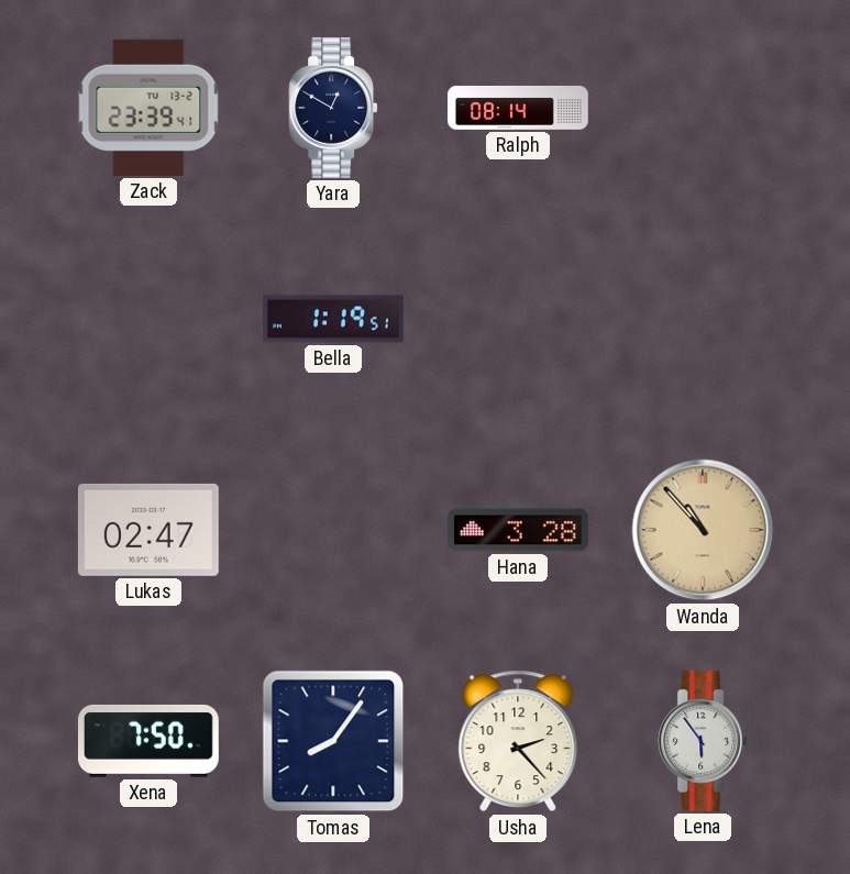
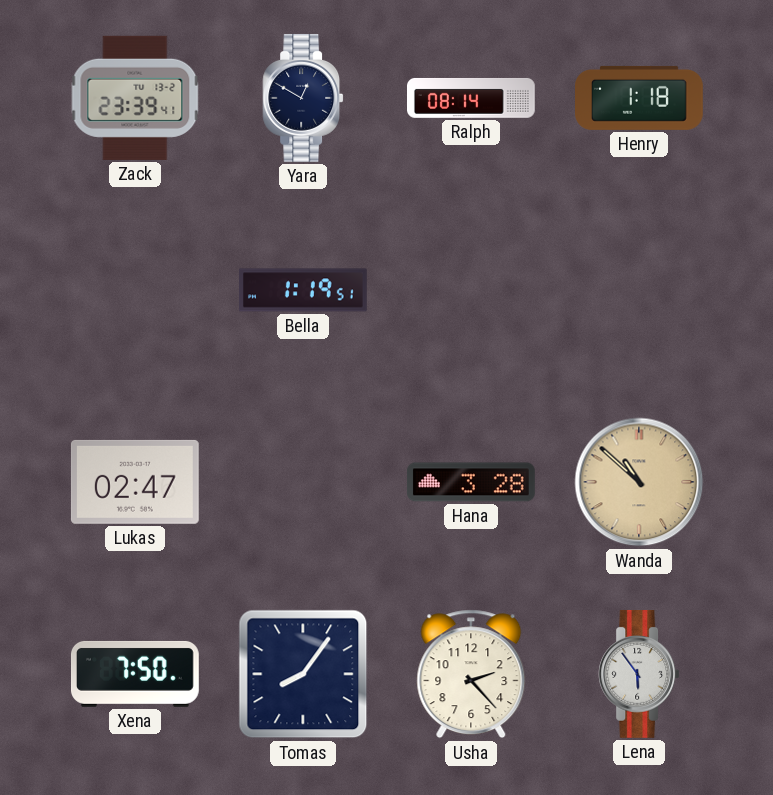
Henry: none -> 1:18
Wanda: 10:53 -> 10:52
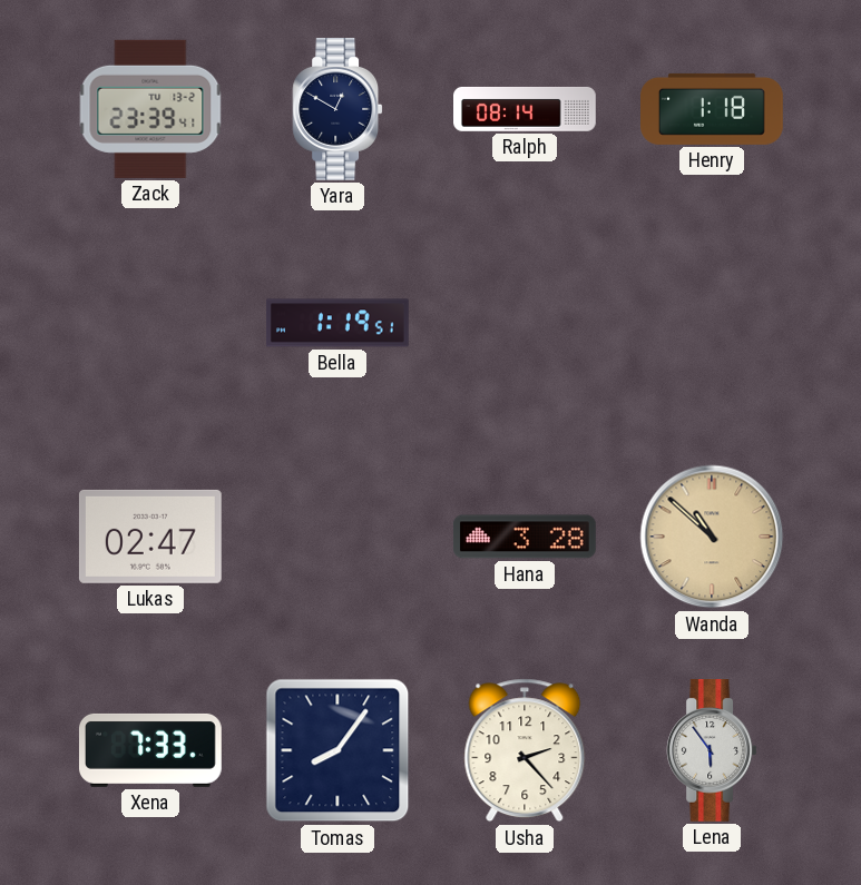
Xena: 7:50 -> 7:33
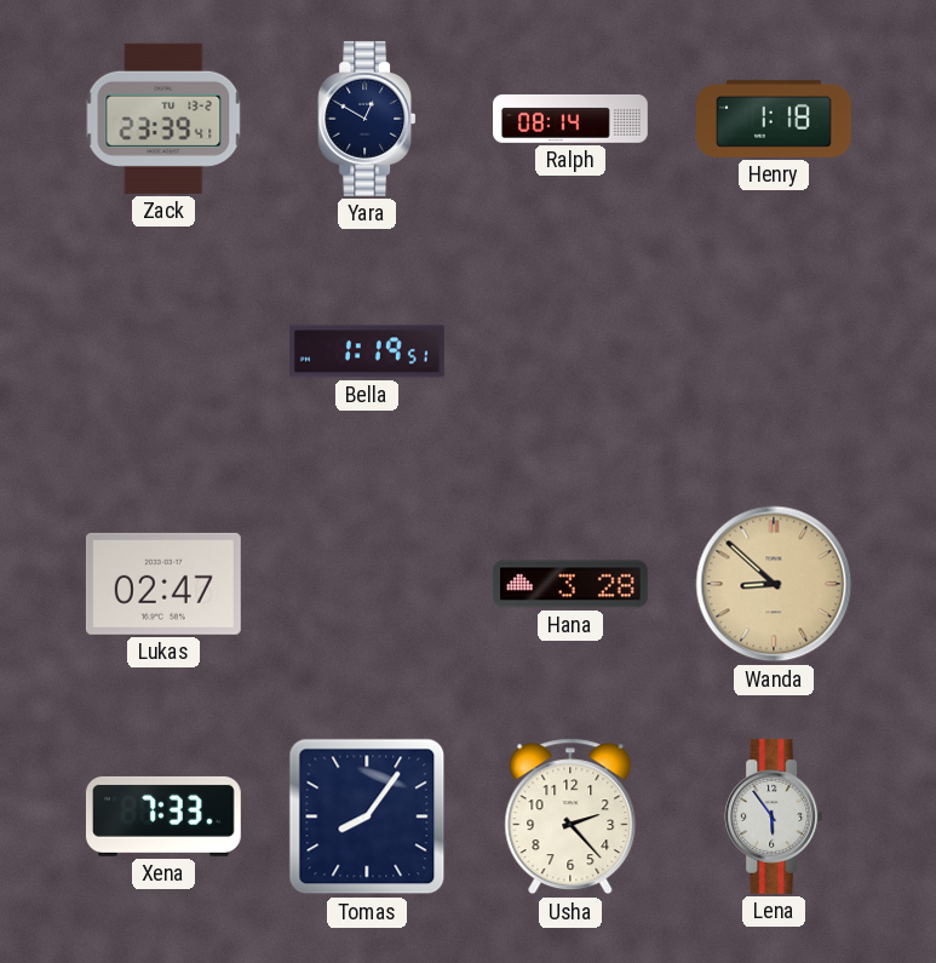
Wanda: 10:52 -> 8:52
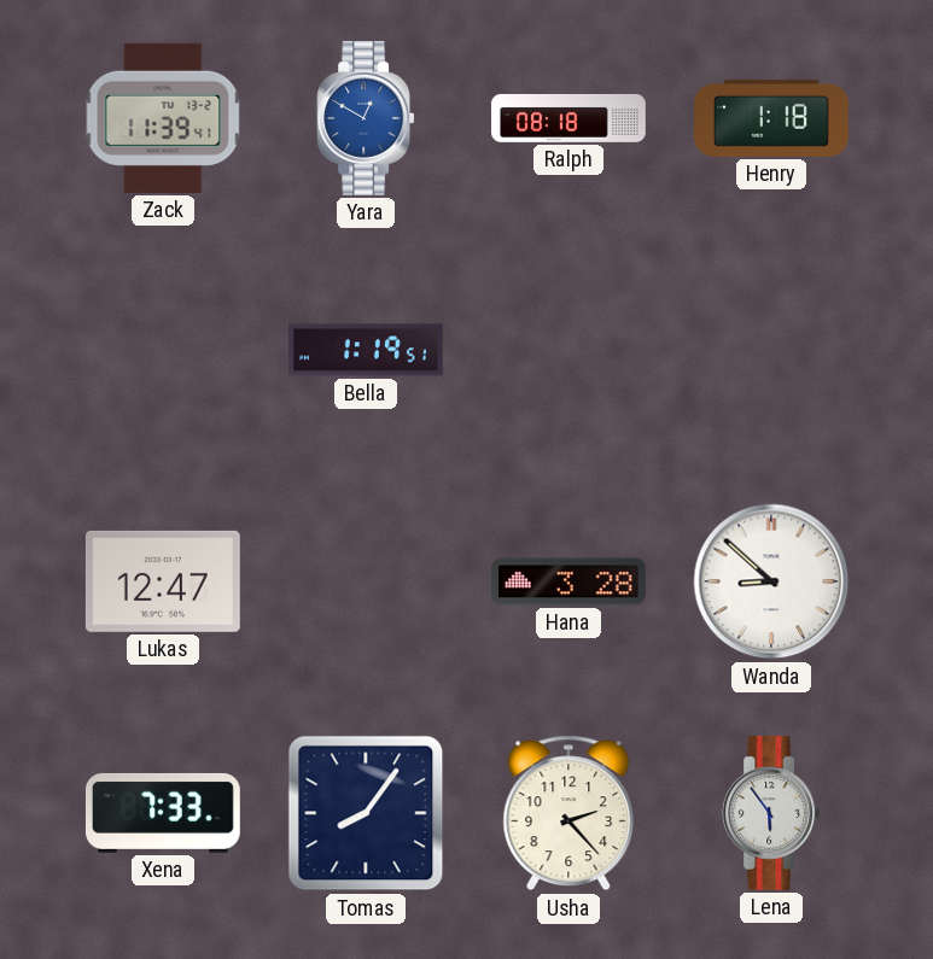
Zack: 23:39 -> 11:39
Yara dial: navy -> blue
Ralph: 08:14 -> 08:18
Lukas: 02:47 -> 12:47
Wanda dial: champagne -> white
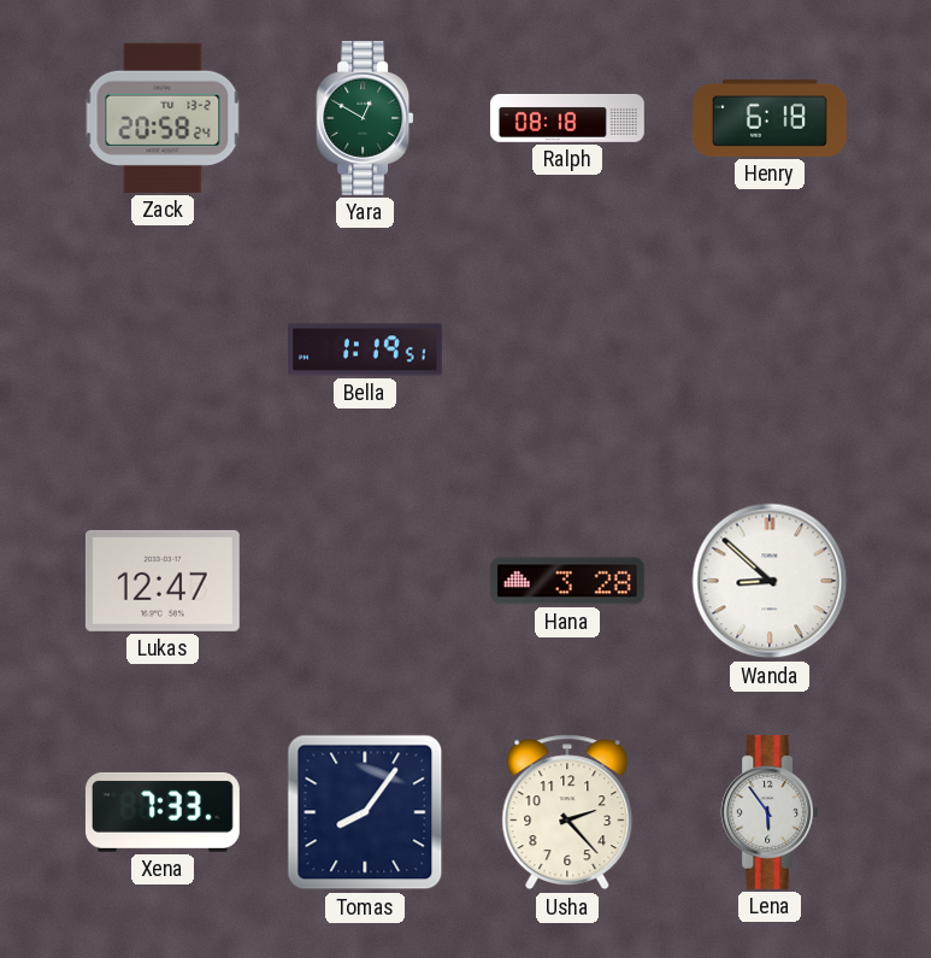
Zack: 11:39 -> 20:58
Yara dial: blue -> green
Henry: 1:18 -> 6:18
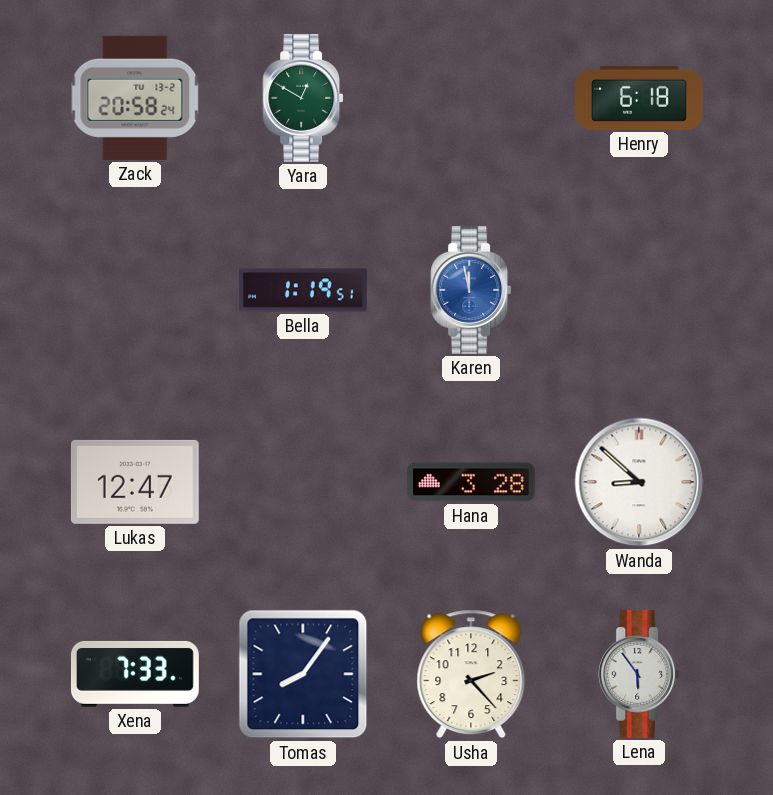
Ralph: 08:18 -> none
Karen: none -> 11:58
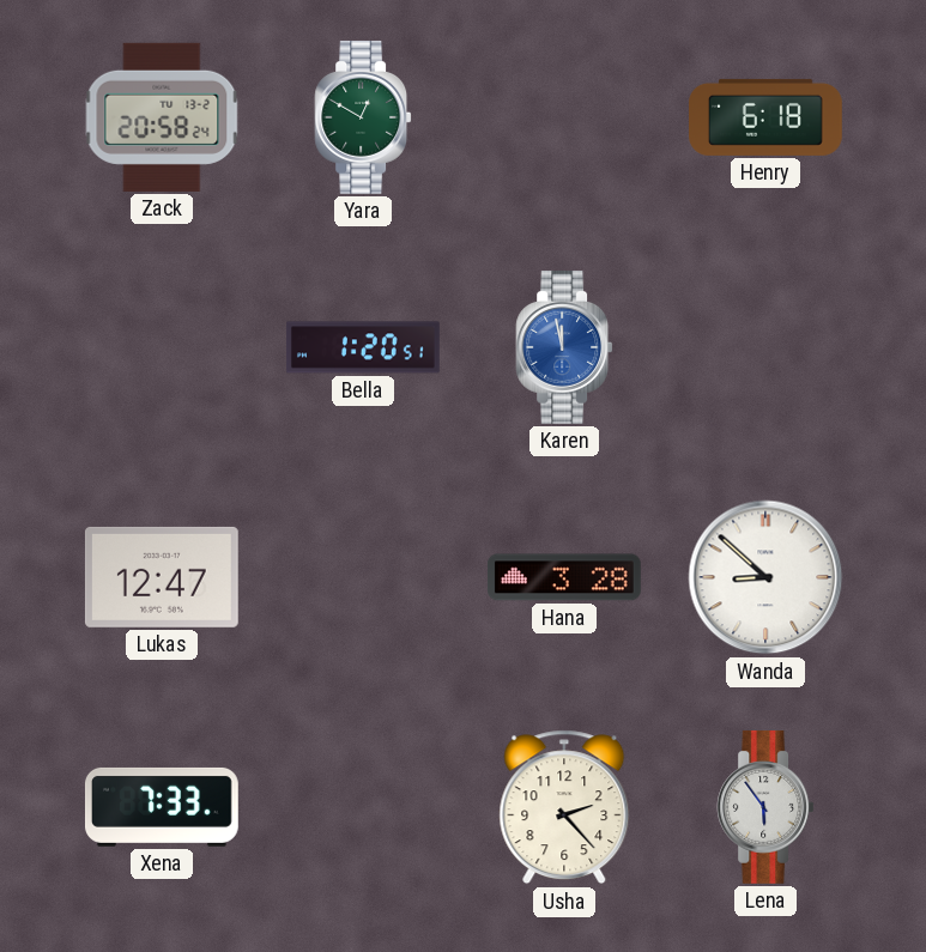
Bella: 1:19 -> 1:20
Tomas: 8:06 -> none
